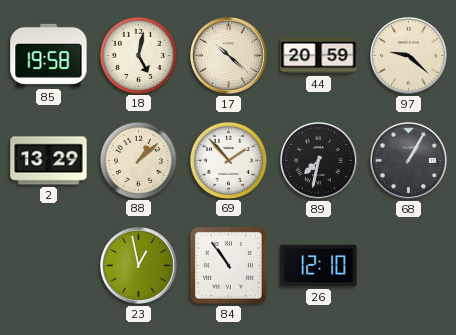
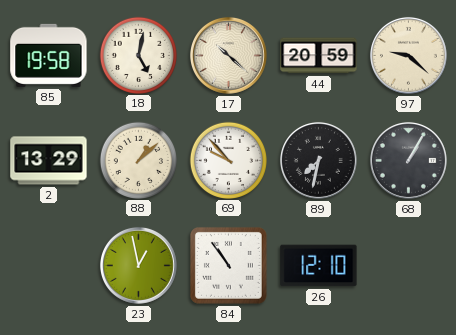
69: 1:53 -> 9:53
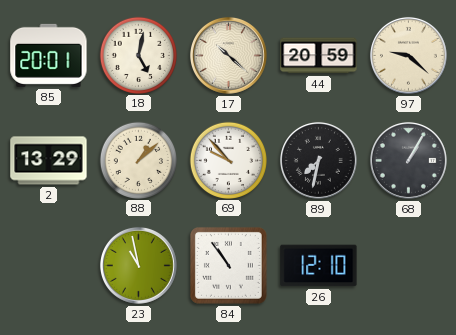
85: 19:58 -> 20:01
23: 12:58 -> 10:58
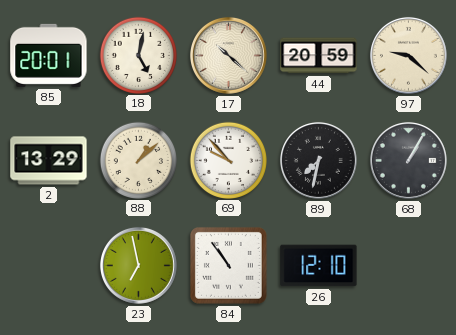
23: 10:58 -> 6:58
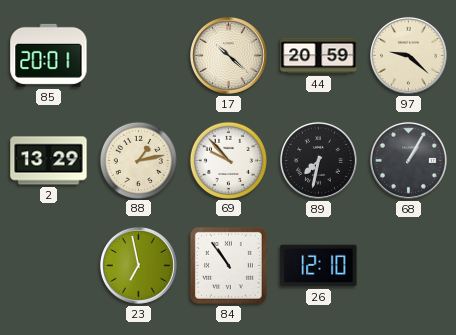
18: 5:02 -> none
88: 1:08 -> 1:13
